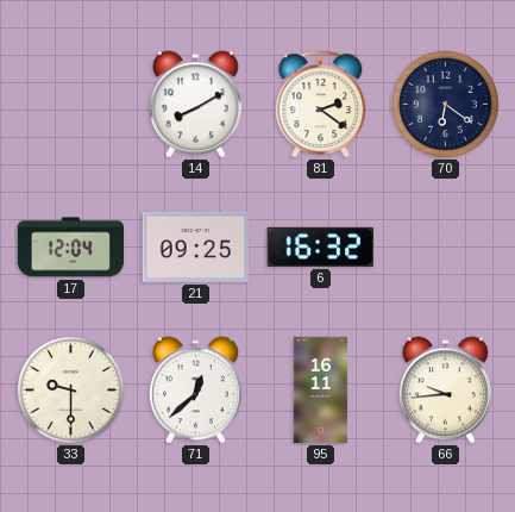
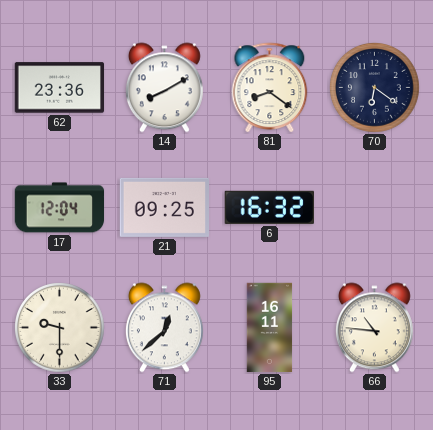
62: none -> 23:36
81: 2:21 -> 8:21
66: 9:44 -> 10:46
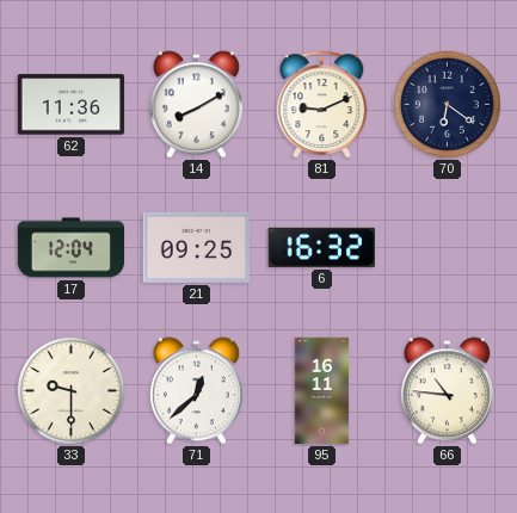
62: 23:36 -> 11:36
81: 8:21 -> 9:11
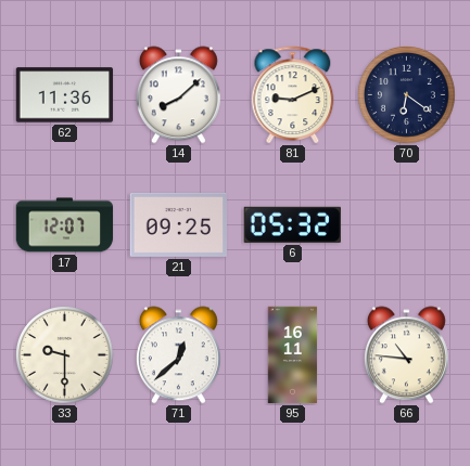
14: 8:10 -> 8:08
17: 12:04 -> 12:07
6: 16:32 -> 05:32
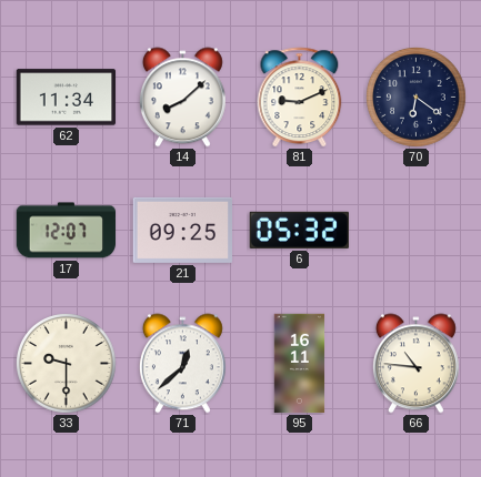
62: 11:36 -> 11:34
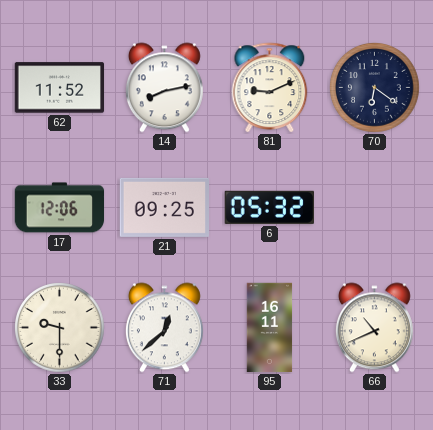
62: 11:34 -> 11:52
14: 8:08 -> 8:13
17: 12:07 -> 12:06
66: 10:46 -> 10:41
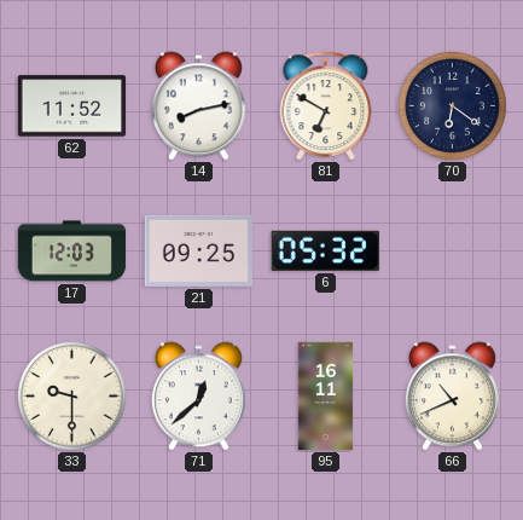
81: 9:11 -> 6:50
17: 12:06 -> 12:03
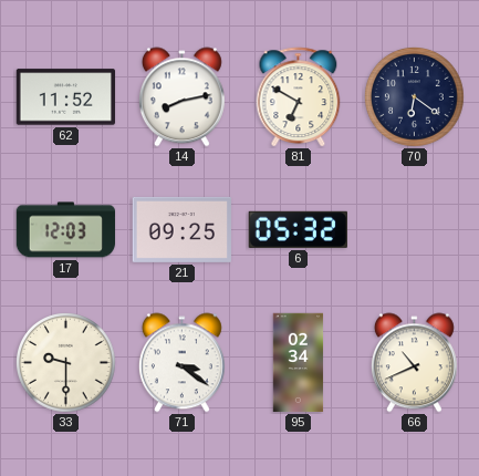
71: 12:38 -> 3:21
95: 16:11 -> 02:34
